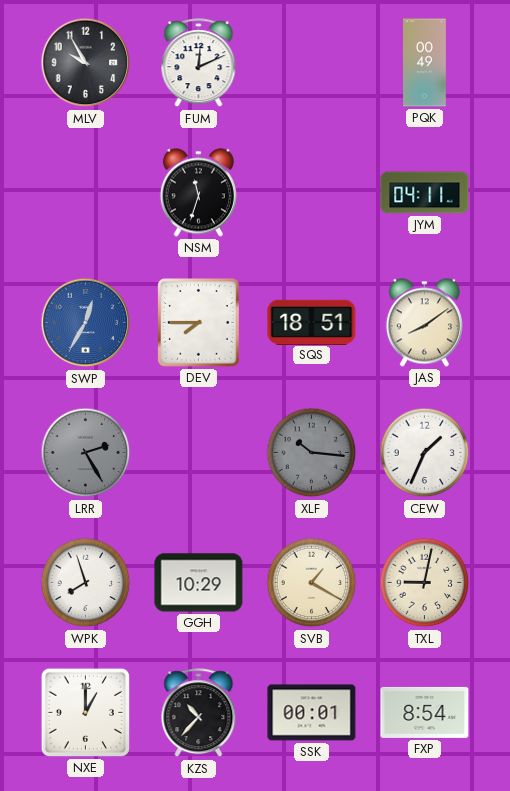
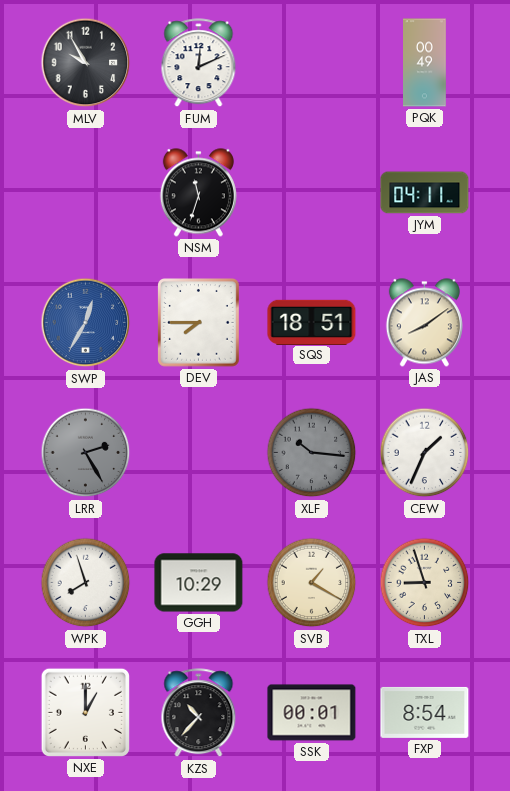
TXL: 9:02 -> 8:57
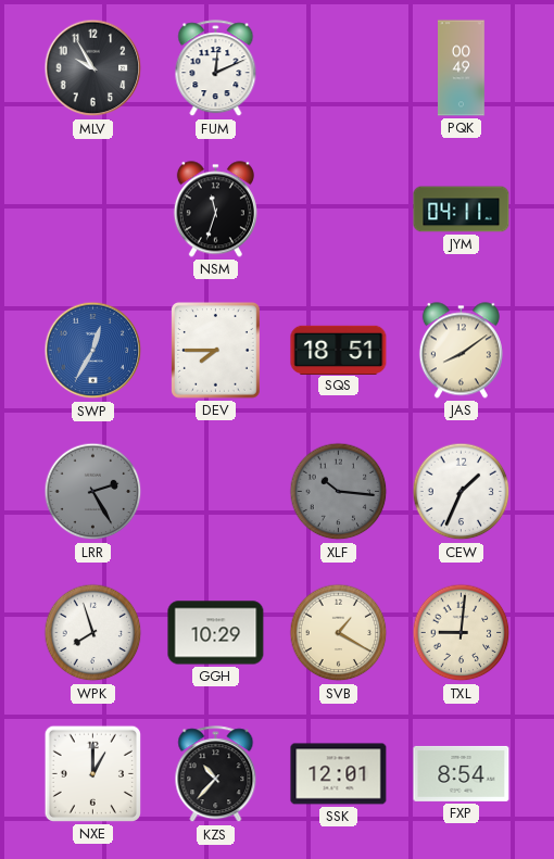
TXL: 8:57 -> 9:01
SSK: 00:01 -> 12:01
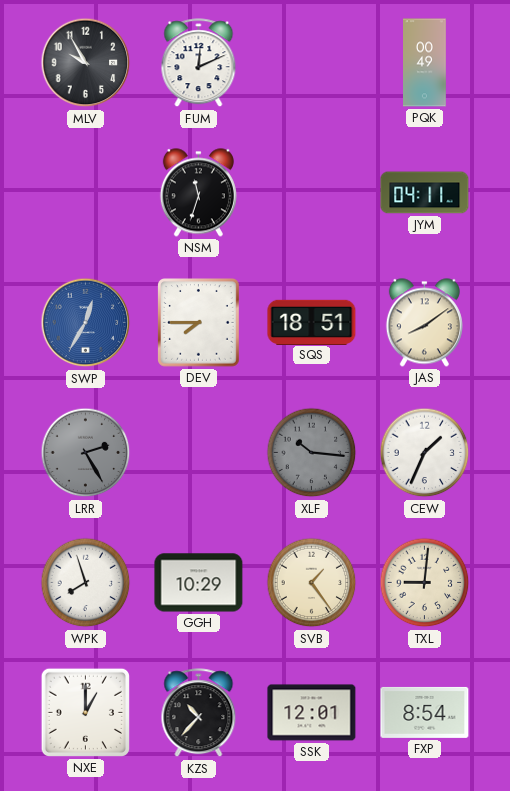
SVB: 1:20 -> 1:24
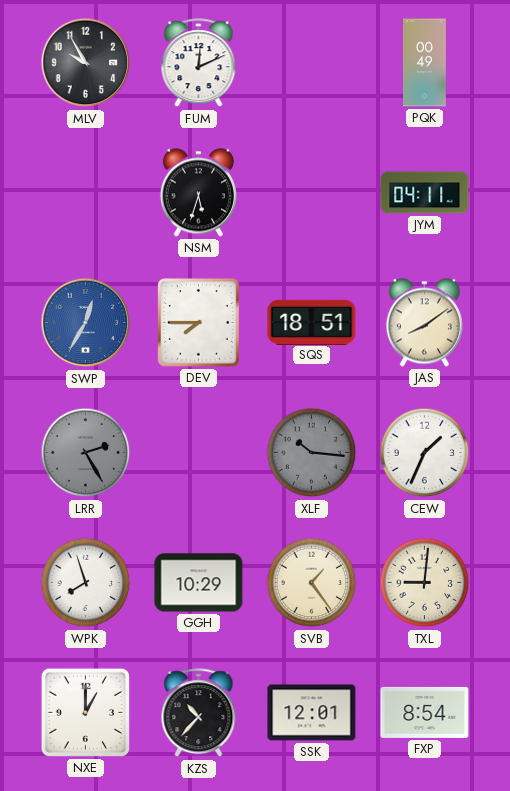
NSM: 11:33 -> 5:33
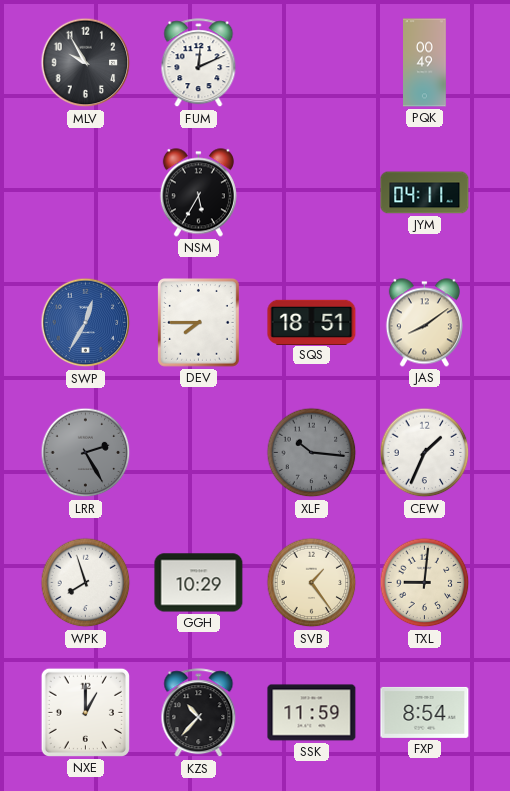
NSM: 5:33 -> 5:35
SSK: 12:01 -> 11:59
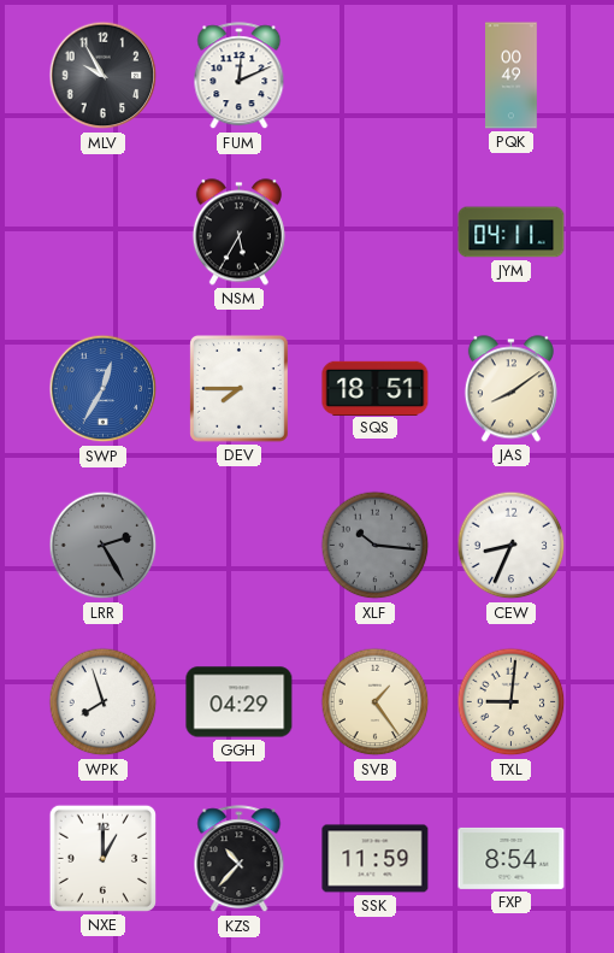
CEW: 1:34 -> 8:34
GGH: 10:29 -> 04:29
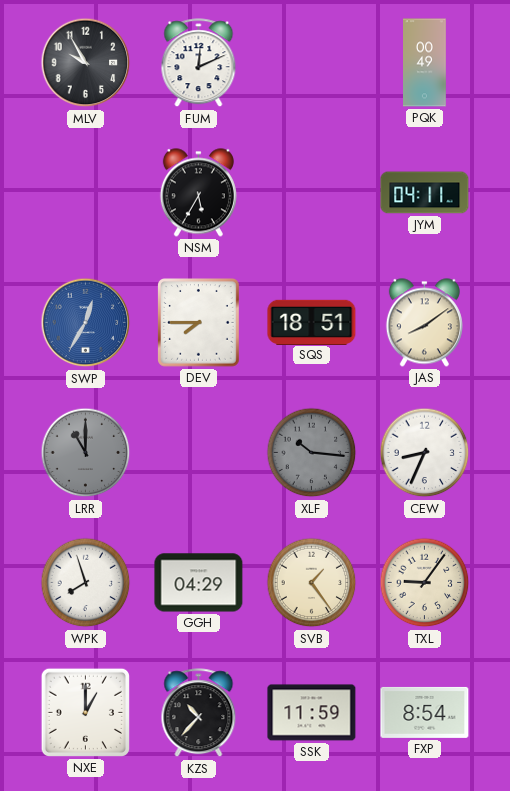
LRR: 2:25 -> 11:00
TXL: 9:01 -> 9:06
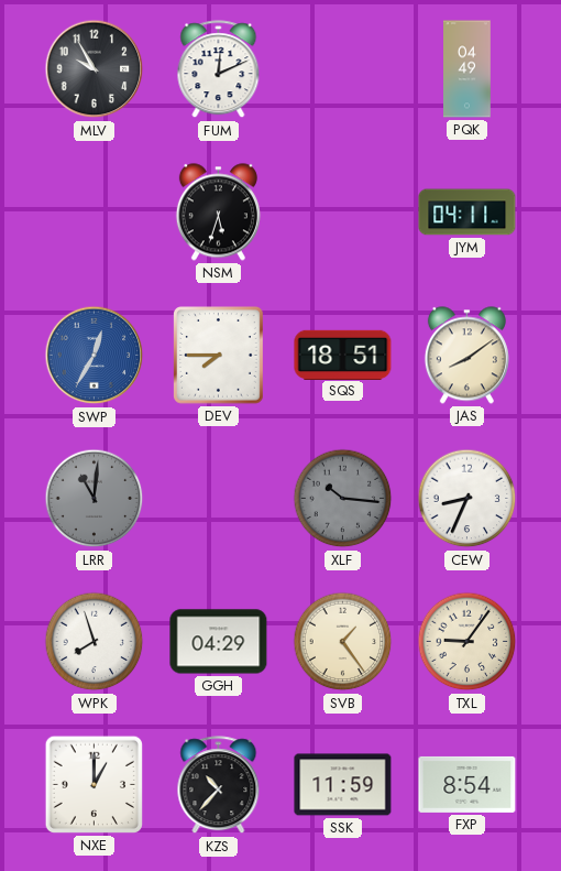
PQK: 00:49 -> 04:49
NSM: 5:35 -> 5:33
LRR: 11:00 -> 11:01
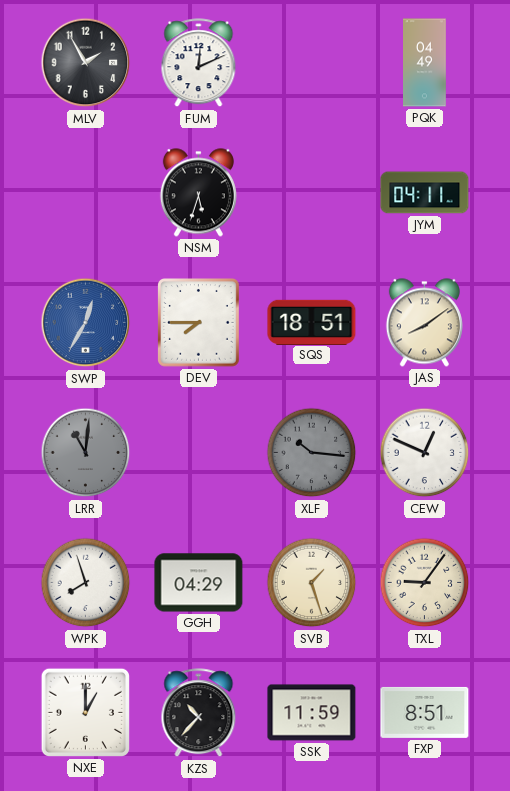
MLV: 9:55 -> 1:55
CEW: 8:34 -> 12:49
SVB: 1:24 -> 1:27
FXP: 8:54 -> 8:51
